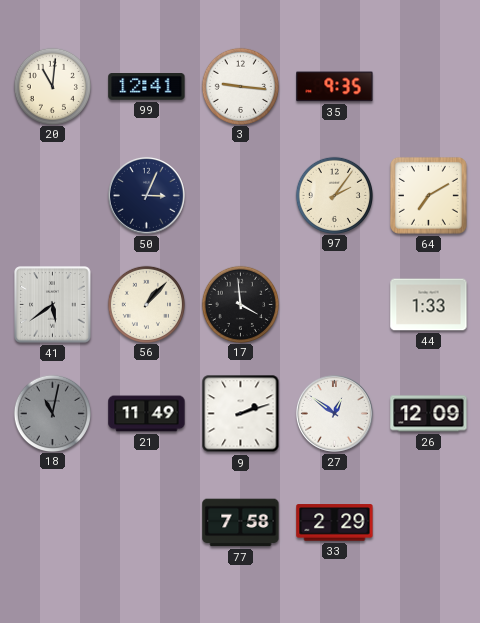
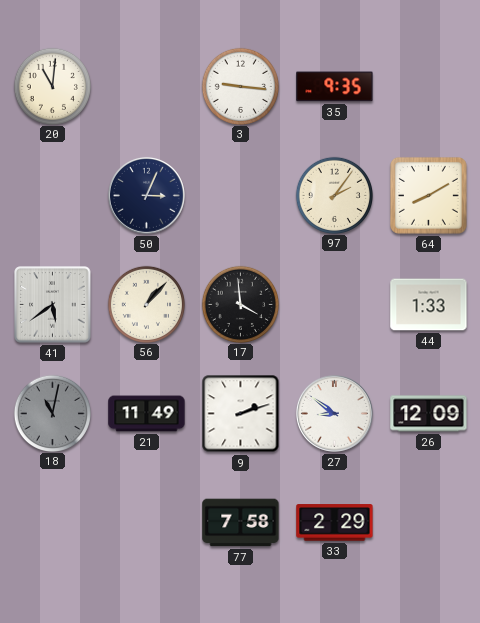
99: 12:41 -> none
64: 7:10 -> 8:10
27: 12:51 -> 8:51
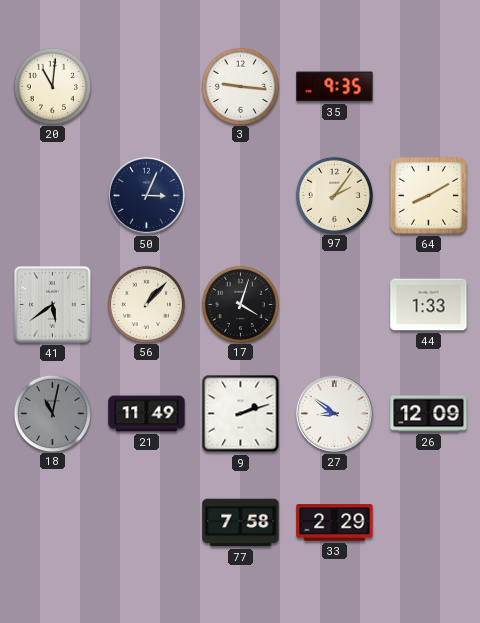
17: 3:59 -> 4:03
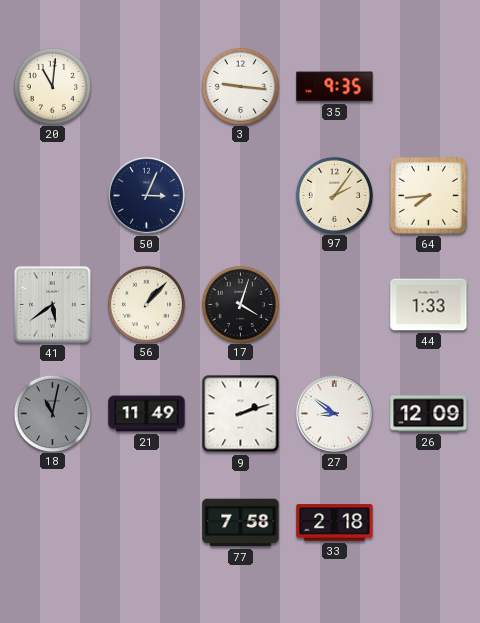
64: 8:10 -> 7:44
33: 2:29 -> 2:18
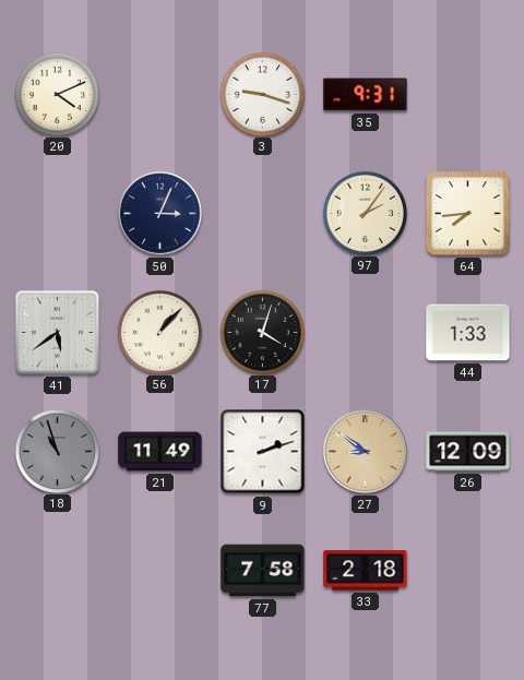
20: 11:01 -> 4:11
3: 9:16 -> 9:18
35: 9:35 -> 9:31
18: 11:02 -> 10:57
27 dial: white -> champagne
